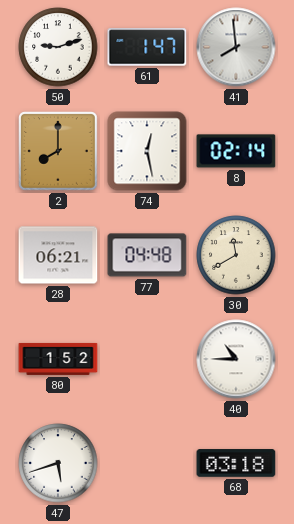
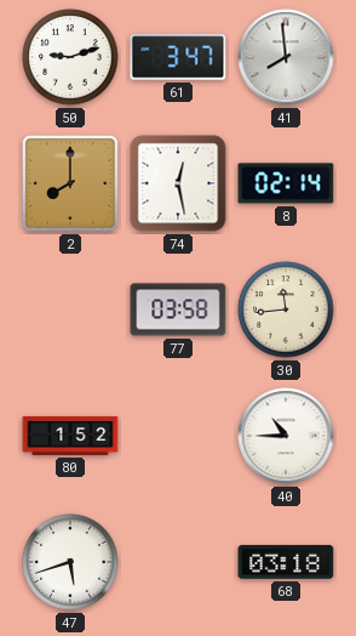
61: 1:47 -> 3:47
28: 06:21 -> none
77: 04:48 -> 03:58
30: 11:40 -> 11:44
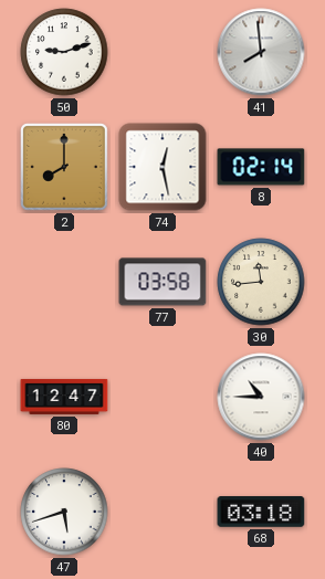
61: 3:47 -> none
80: 1:52 -> 12:47
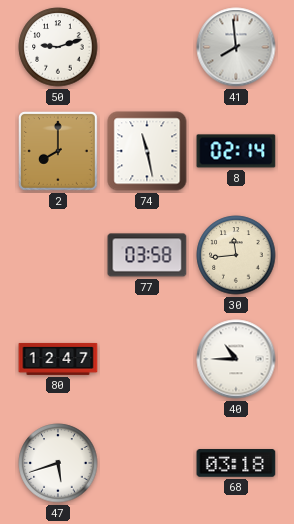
74: 12:28 -> 11:28
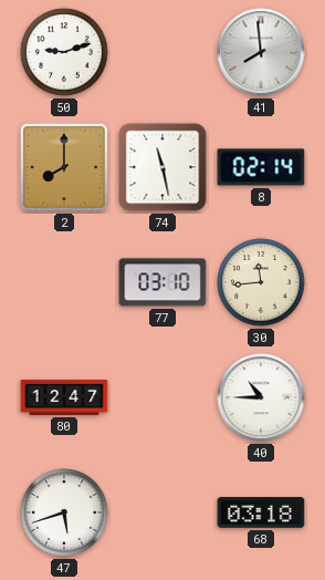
77: 03:58 -> 03:10
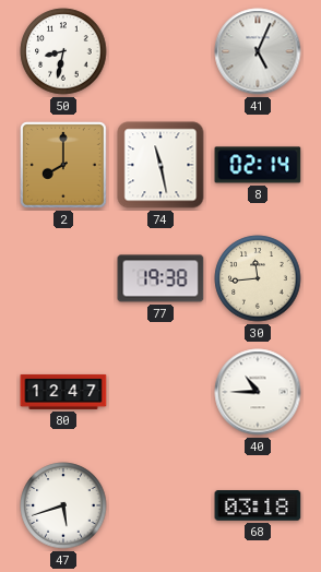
50: 9:12 -> 8:32
41: 7:59 -> 5:04
77: 03:10 -> 19:38
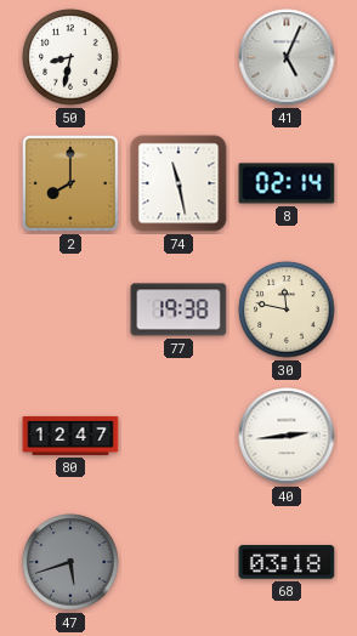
30: 11:44 -> 11:47
40: 10:45 -> 2:44
47 dial: white -> grey
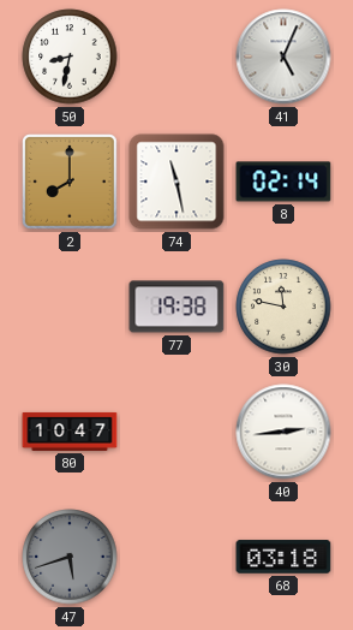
80: 12:47 -> 10:47
